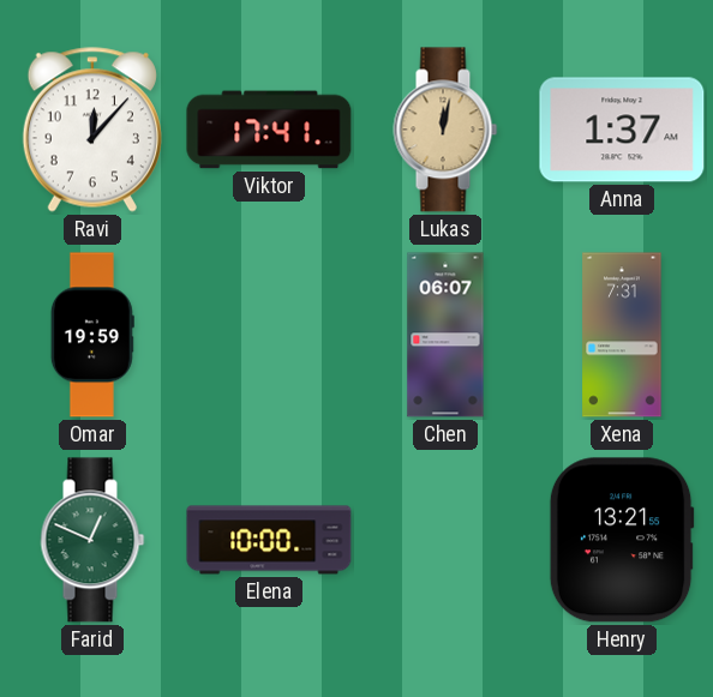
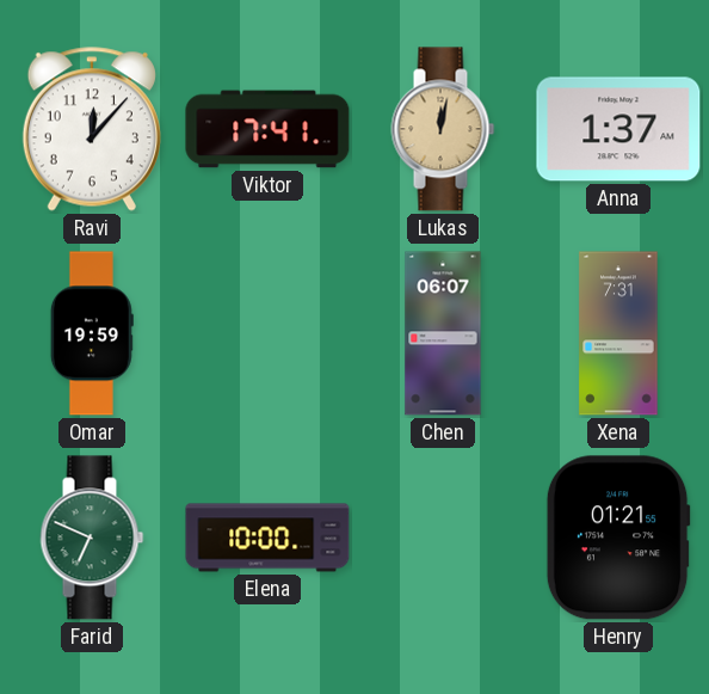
Farid: 12:49 -> 6:49
Henry: 13:21 -> 01:21
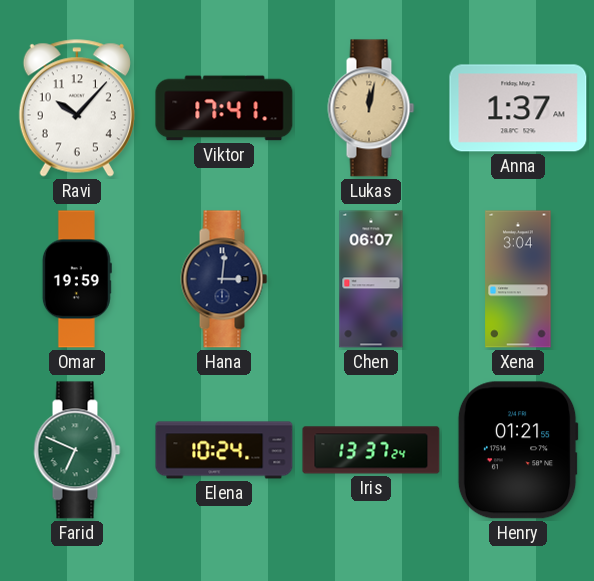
Ravi: 12:07 -> 10:07
Hana: none -> 3:01
Xena: 7:31 -> 3:04
Elena: 10:00 -> 10:24
Iris: none -> 13:37
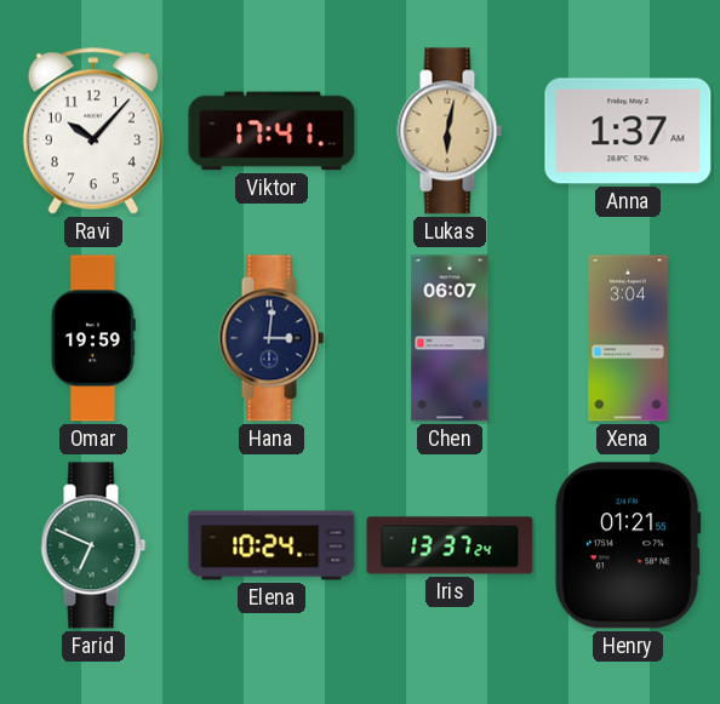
Lukas: 12:02 -> 6:02
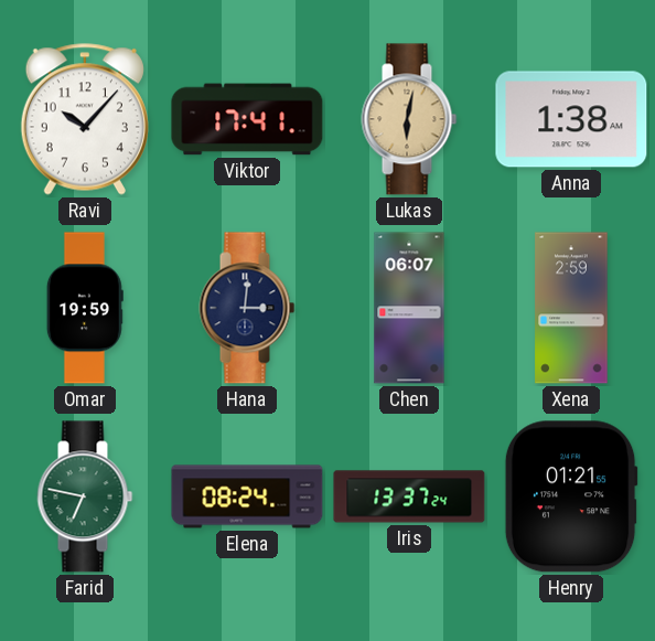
Anna: 1:37 -> 1:38
Xena: 3:04 -> 2:59
Farid: 6:49 -> 6:47
Elena: 10:24 -> 08:24
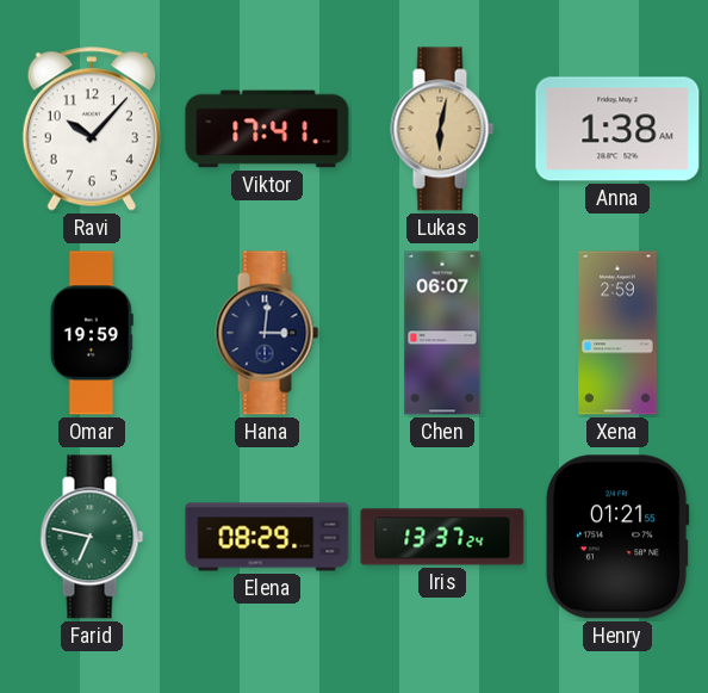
Elena: 08:24 -> 08:29
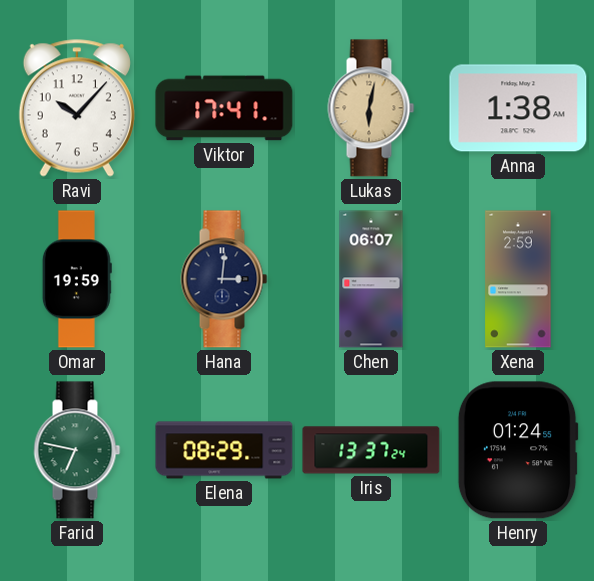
Henry: 01:21 -> 01:24
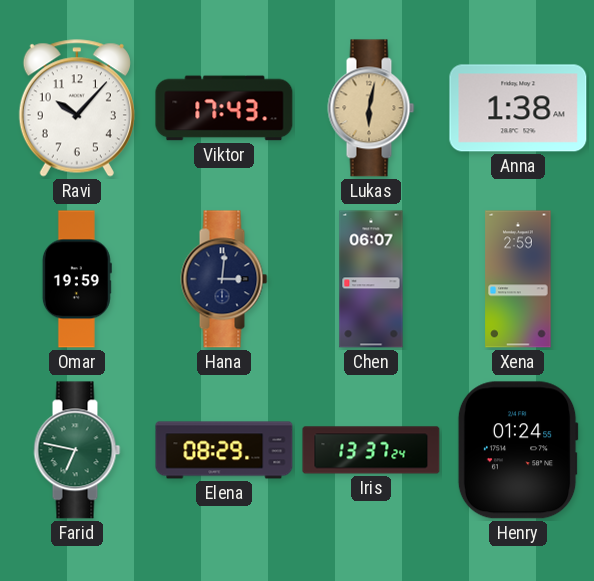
Viktor: 17:41 -> 17:43
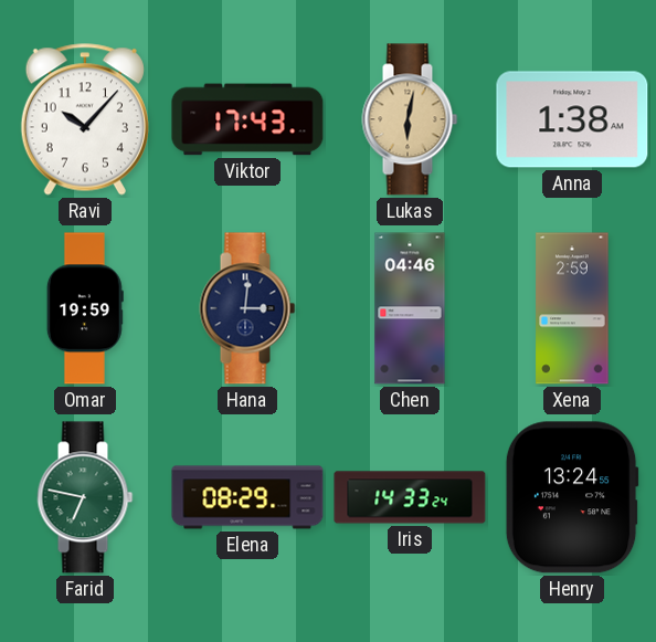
Chen: 06:07 -> 04:46
Iris: 13:37 -> 14:33
Henry: 01:24 -> 13:24
